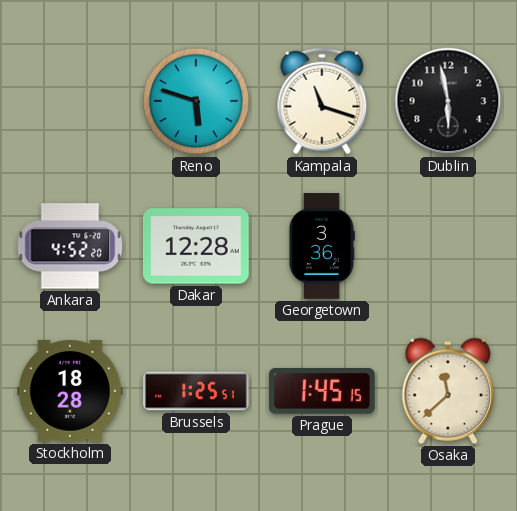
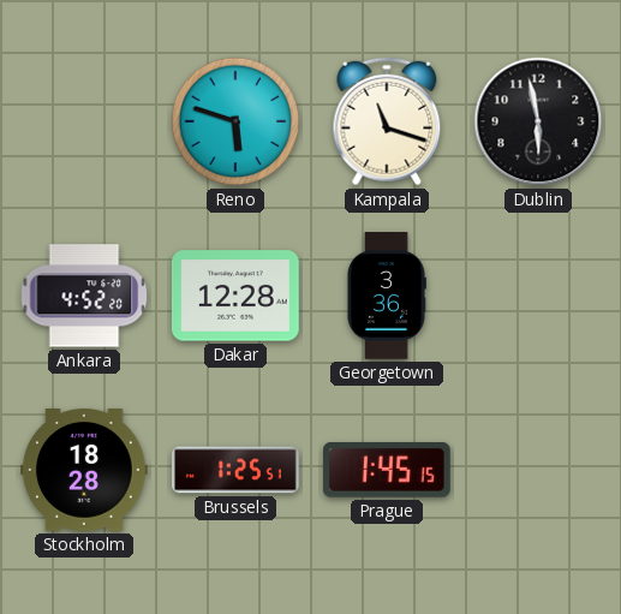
Osaka: 11:38 -> none
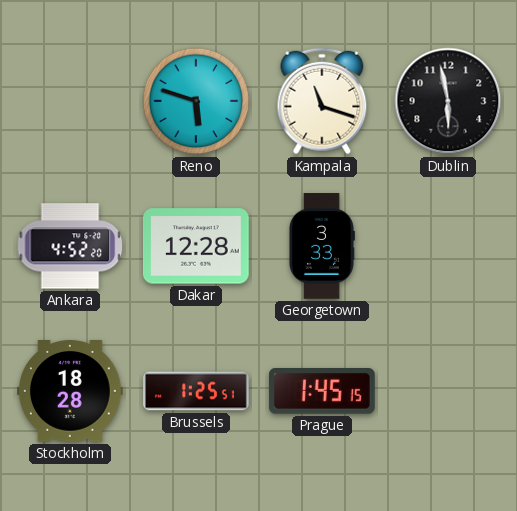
Georgetown: 3:36 -> 3:33
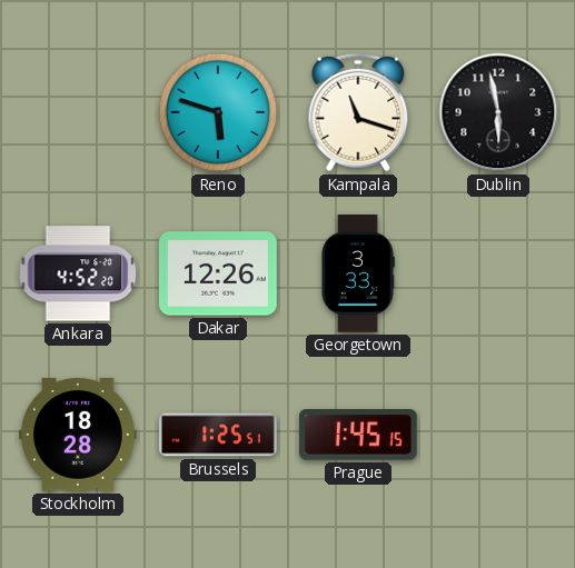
Dakar: 12:28 -> 12:26
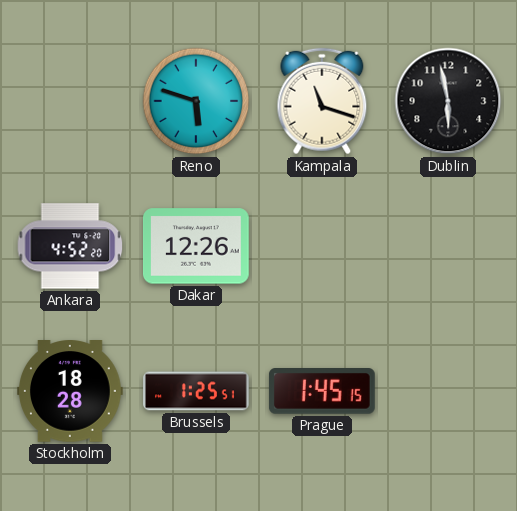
Georgetown: 3:33 -> none
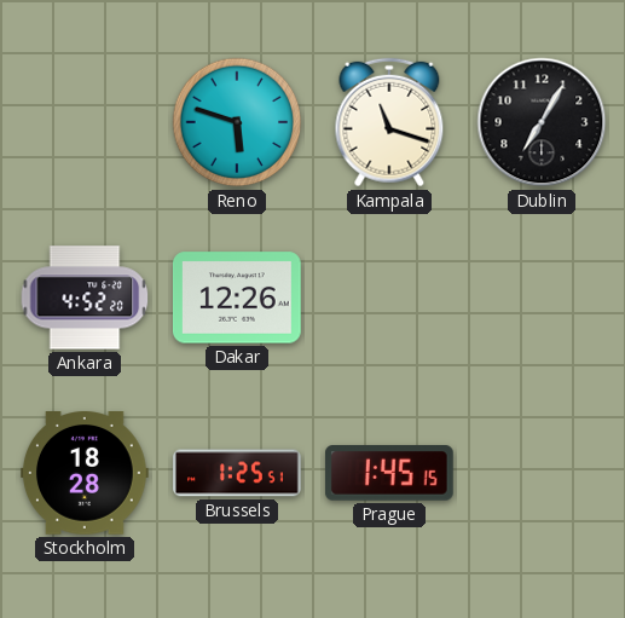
Dublin: 5:58 -> 7:05
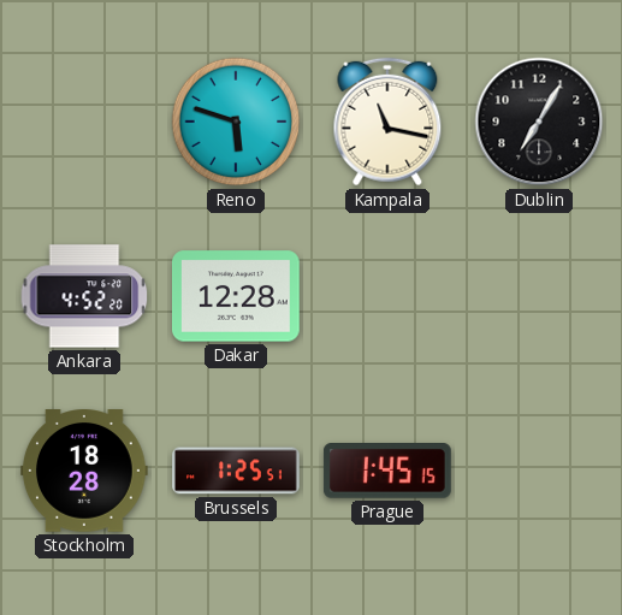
Kampala: 11:18 -> 11:17
Dakar: 12:26 -> 12:28
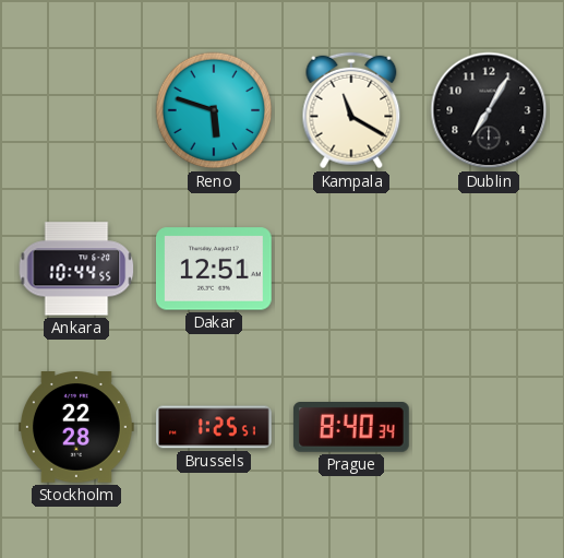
Kampala: 11:17 -> 11:20
Ankara: 4:52 -> 10:44
Dakar: 12:28 -> 12:51
Stockholm: 18:28 -> 22:28
Prague: 1:45 -> 8:40
